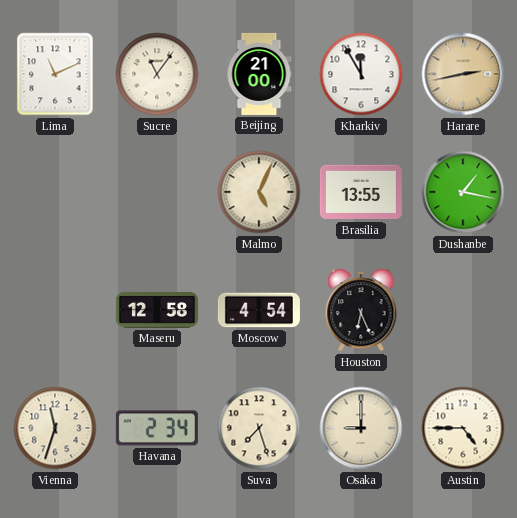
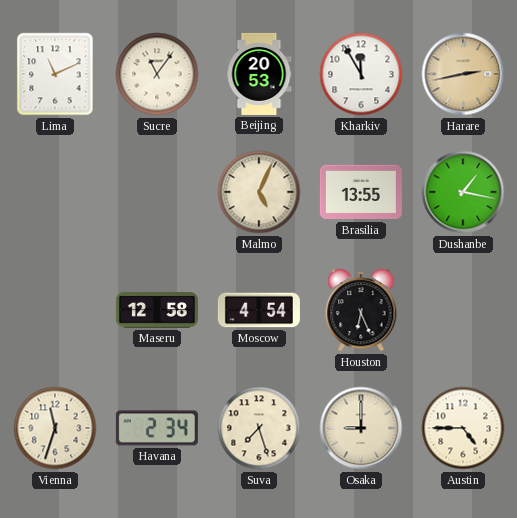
Beijing: 21:00 -> 20:53
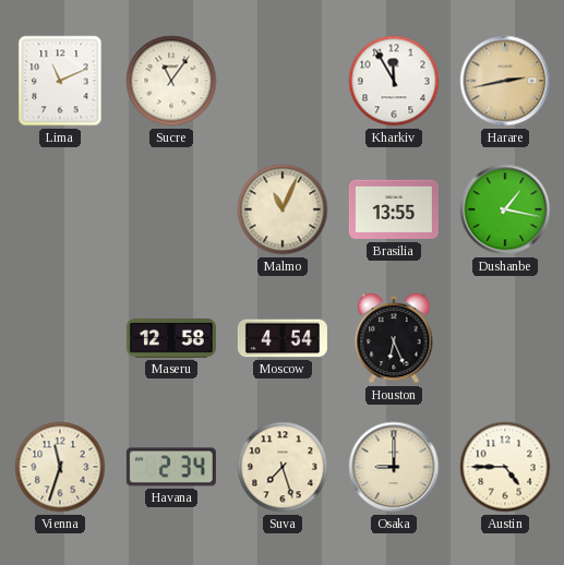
Beijing: 20:53 -> none
Malmo: 5:04 -> 11:04
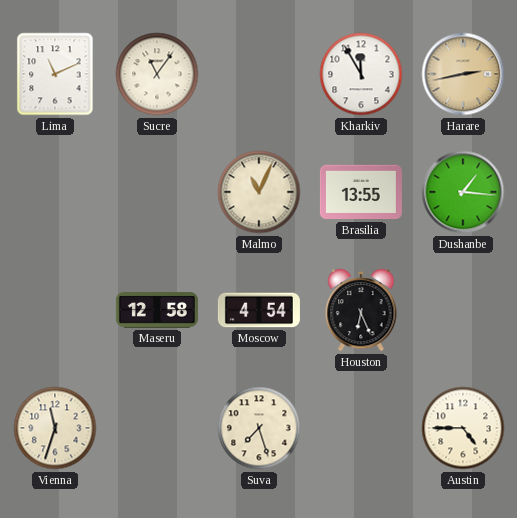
Dushanbe: 1:17 -> 1:16
Havana: 2:34 -> none
Osaka: 9:00 -> none
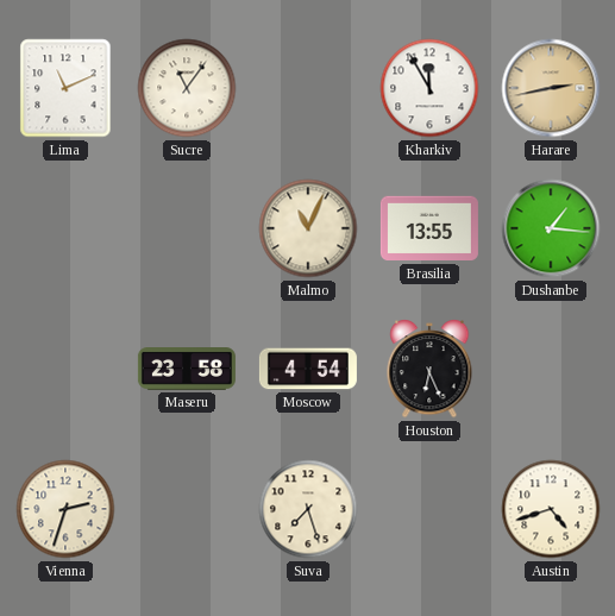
Maseru: 12:58 -> 23:58
Vienna: 11:33 -> 2:33
Austin: 4:45 -> 4:42
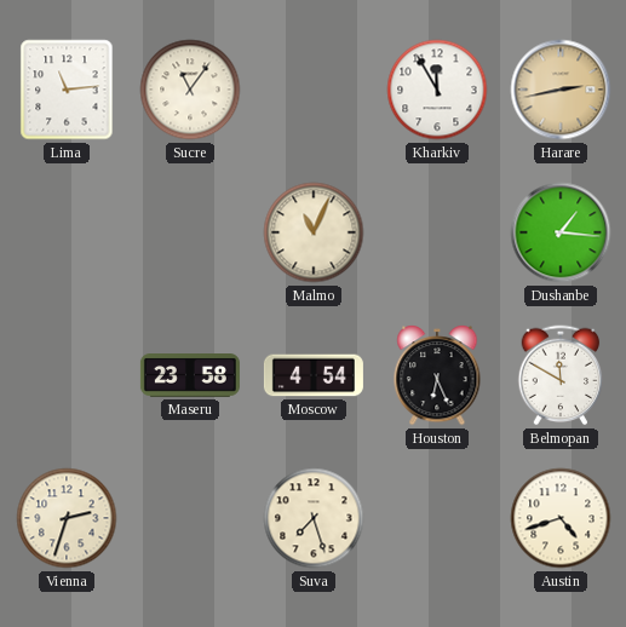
Lima: 11:11 -> 11:14
Brasilia: 13:55 -> none
Belmopan: none -> 11:50
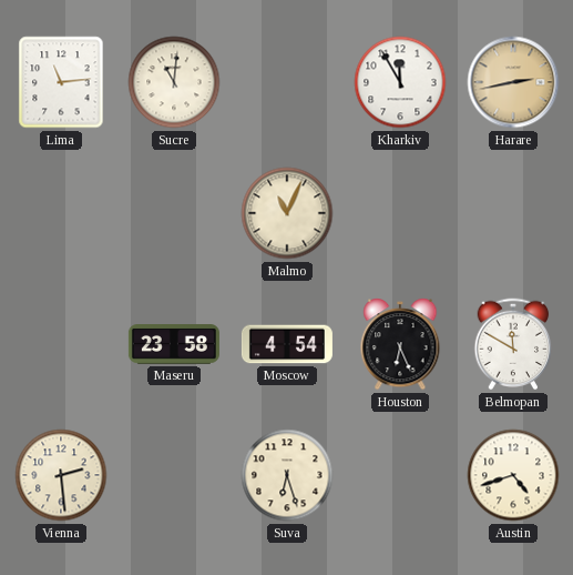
Sucre: 11:06 -> 11:01
Dushanbe: 1:16 -> none
Vienna: 2:33 -> 2:29
Suva: 7:27 -> 6:27
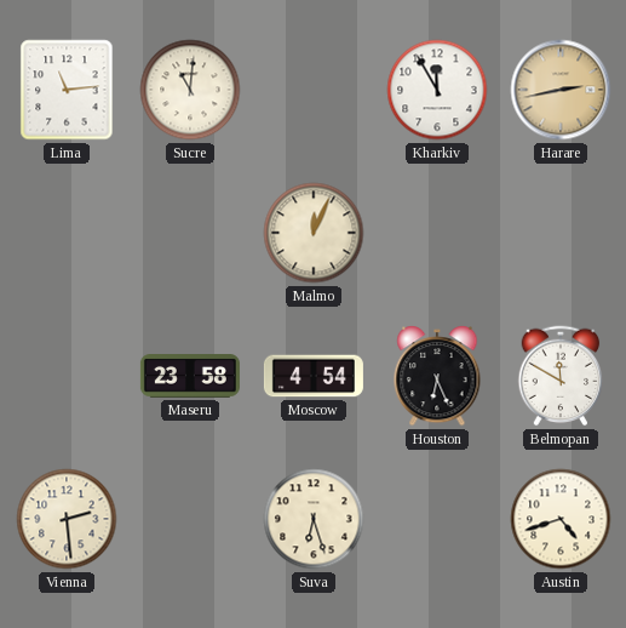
Malmo: 11:04 -> 12:04
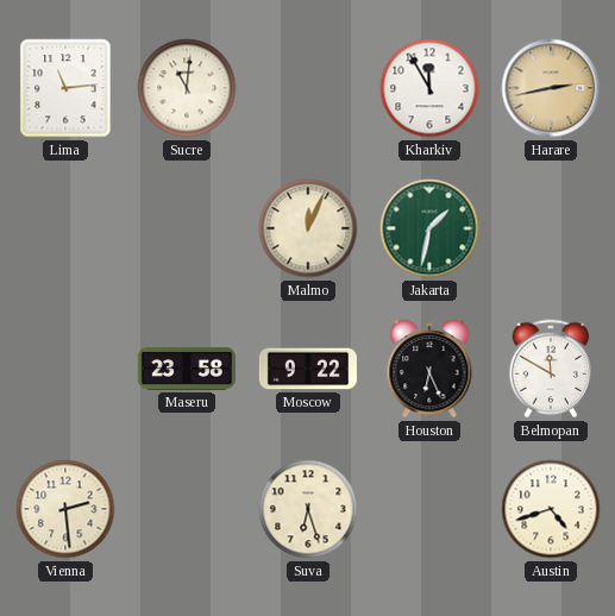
Jakarta: none -> 1:32
Moscow: 4:54 -> 9:22
